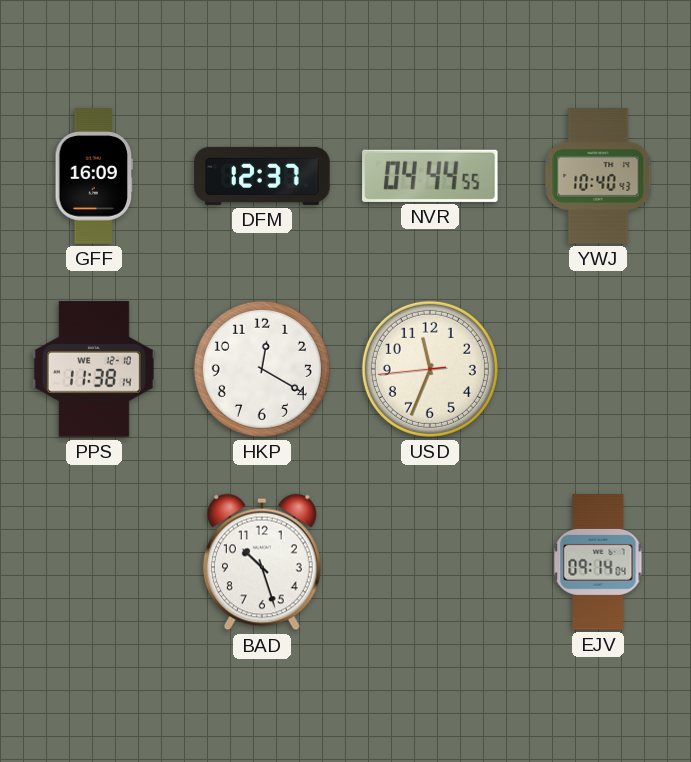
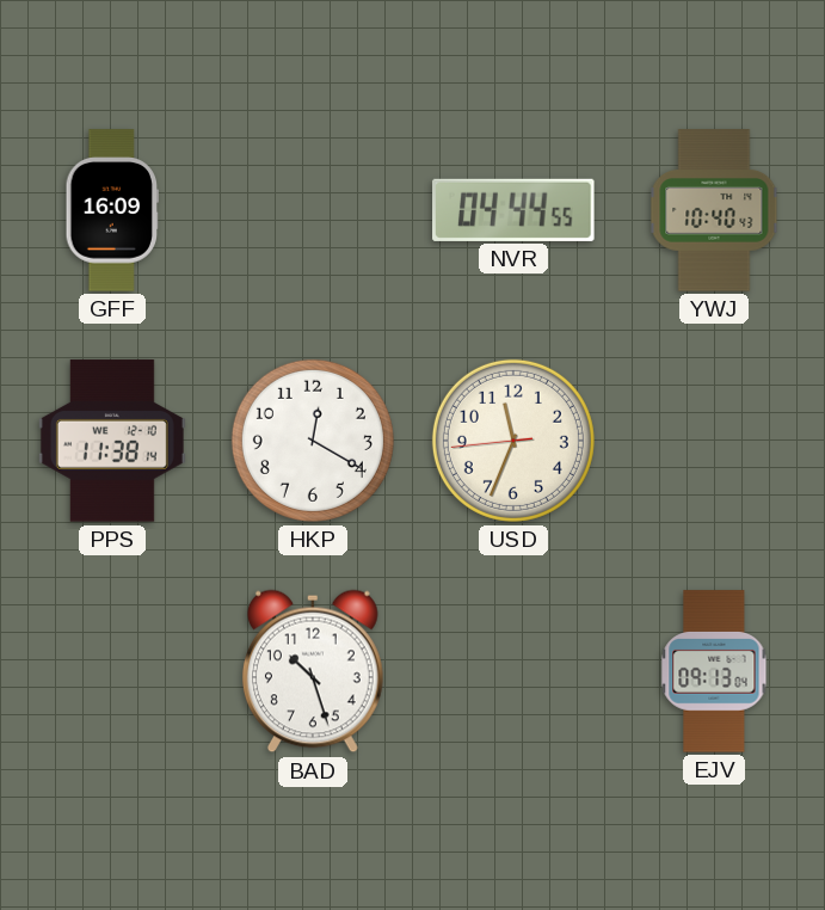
DFM: 12:37 -> none
EJV: 09:14 -> 09:13
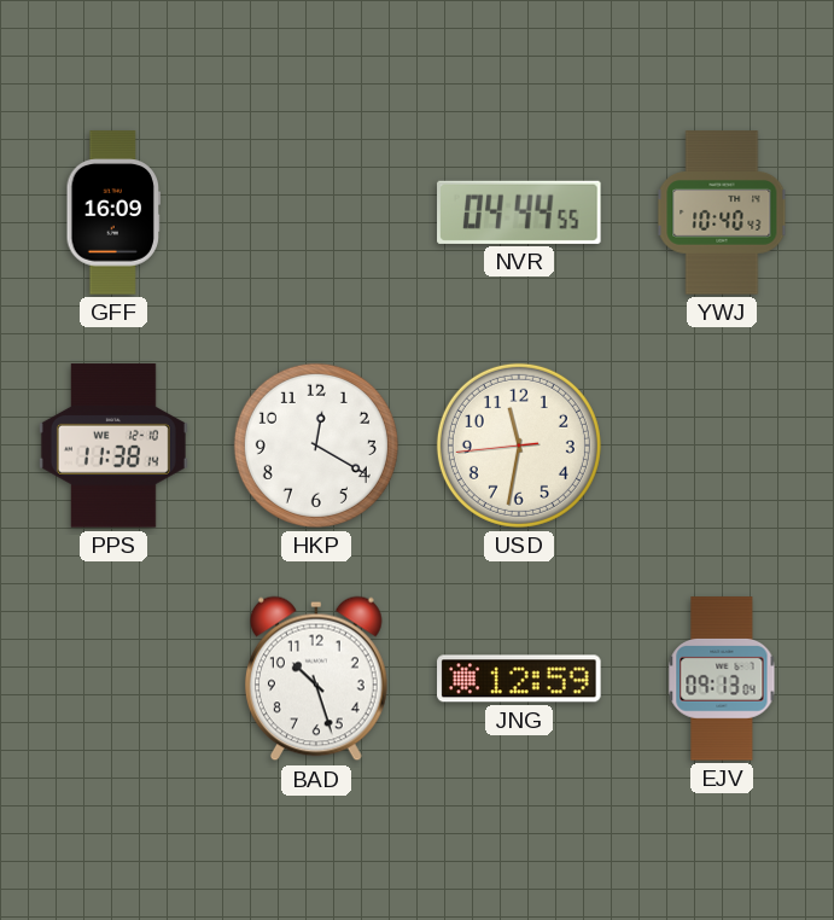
USD: 11:33 -> 11:31
JNG: none -> 12:59
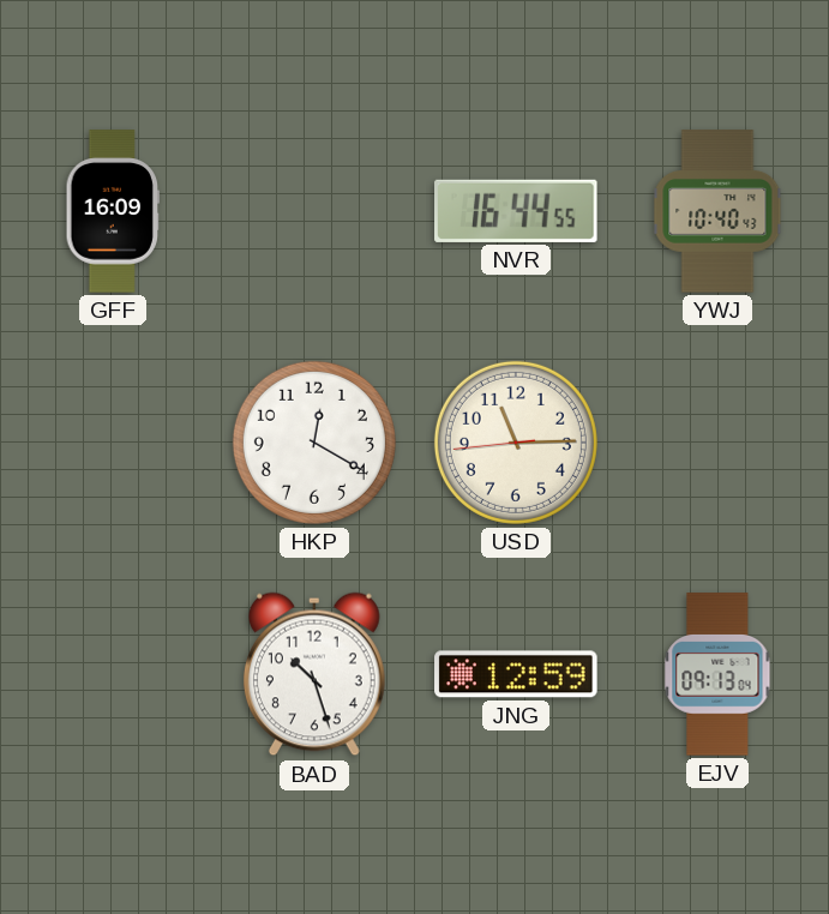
NVR: 04:44 -> 16:44
PPS: 11:38 -> none
USD: 11:31 -> 11:14
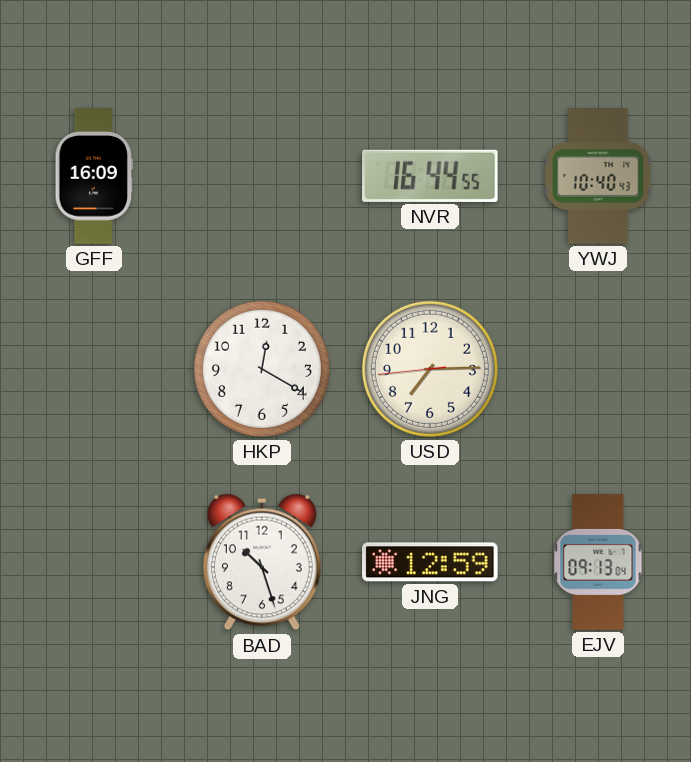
USD: 11:14 -> 7:14
